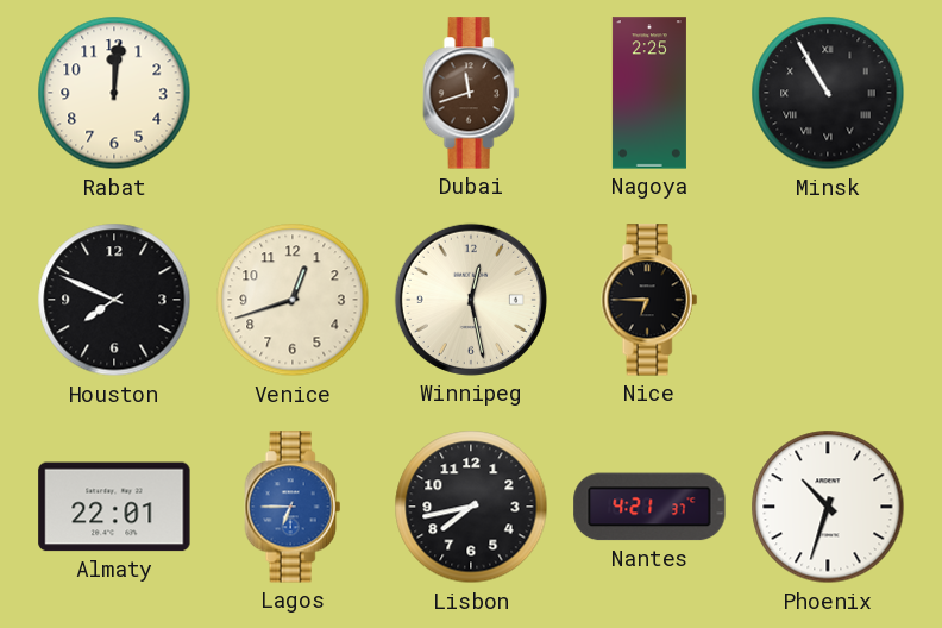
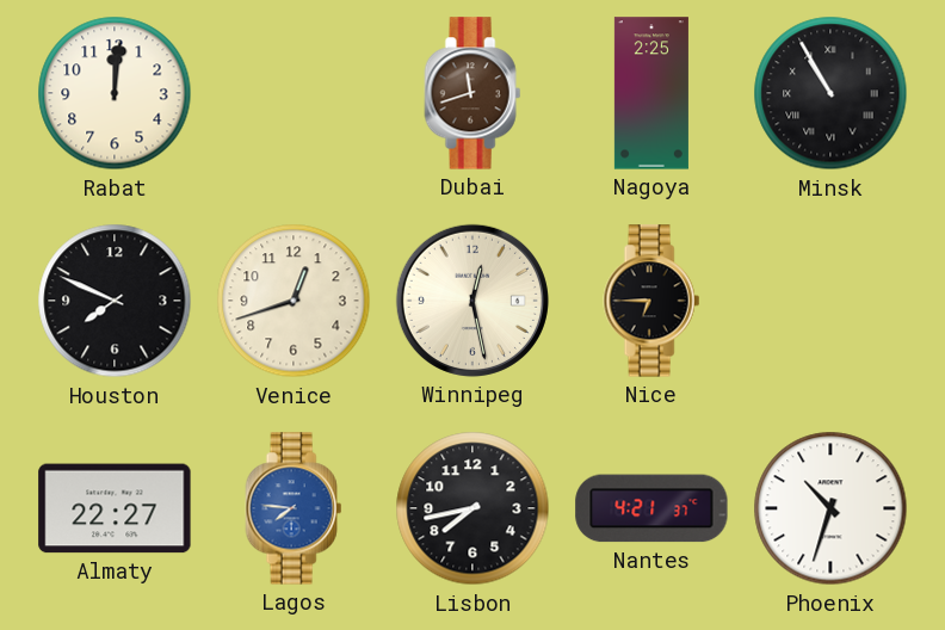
Almaty: 22:01 -> 22:27
Lagos: 6:45 -> 7:46
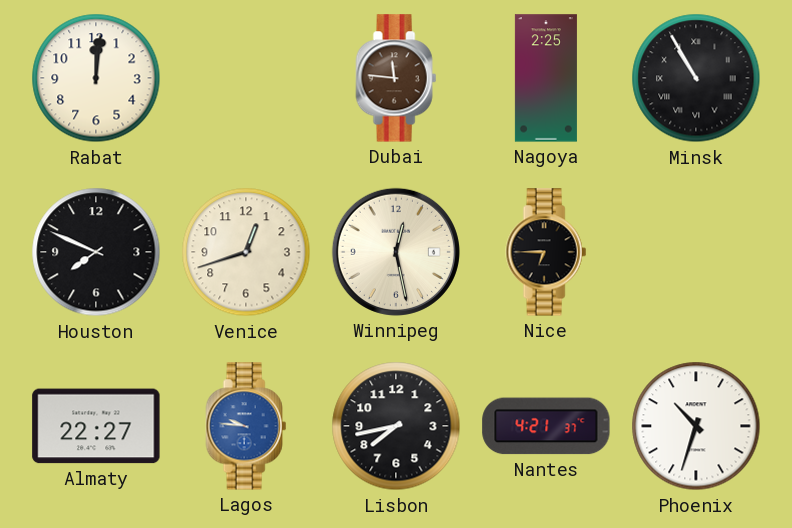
Dubai: 11:42 -> 11:46
Lagos: 7:46 -> 9:46
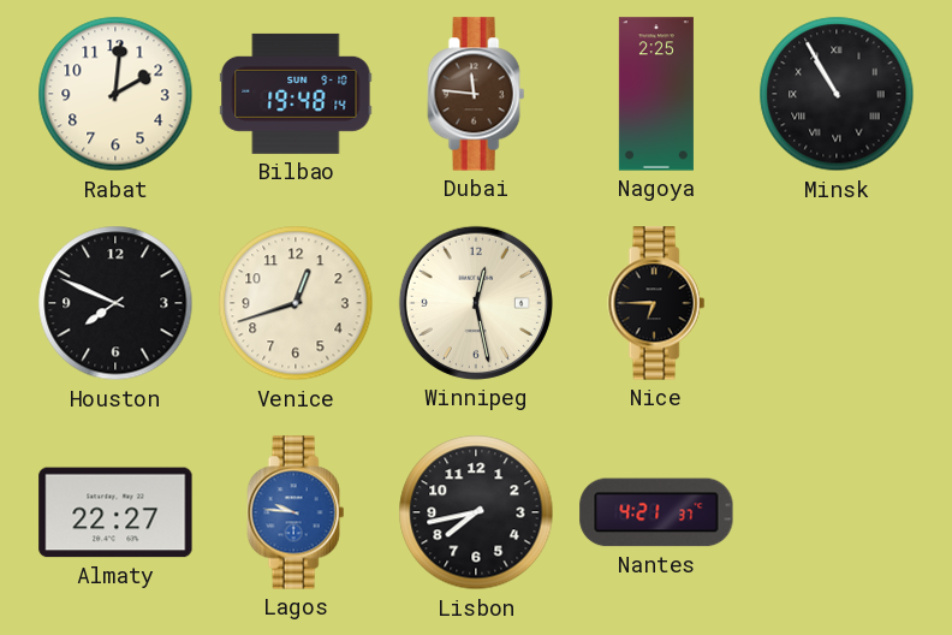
Rabat: 12:01 -> 2:01
Bilbao: none -> 19:48
Phoenix: 10:33 -> none
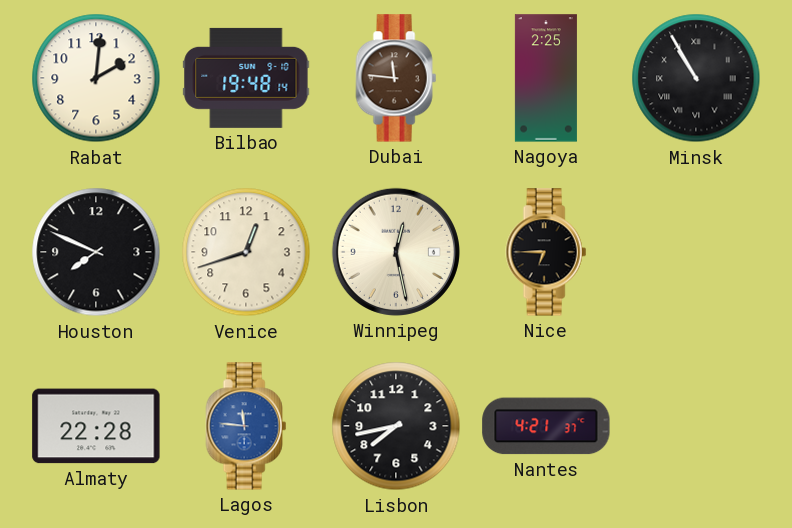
Almaty: 22:27 -> 22:28
Lagos: 9:46 -> 11:46
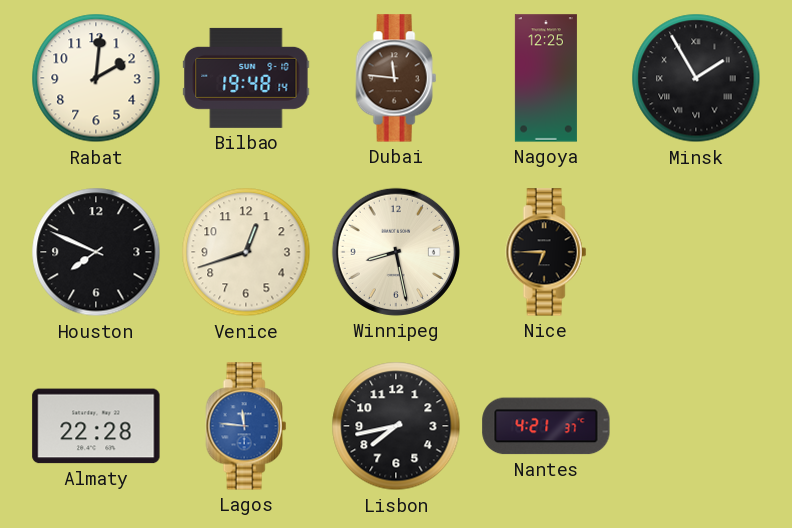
Nagoya: 2:25 -> 12:25
Minsk: 10:55 -> 1:55
Winnipeg: 12:28 -> 8:28
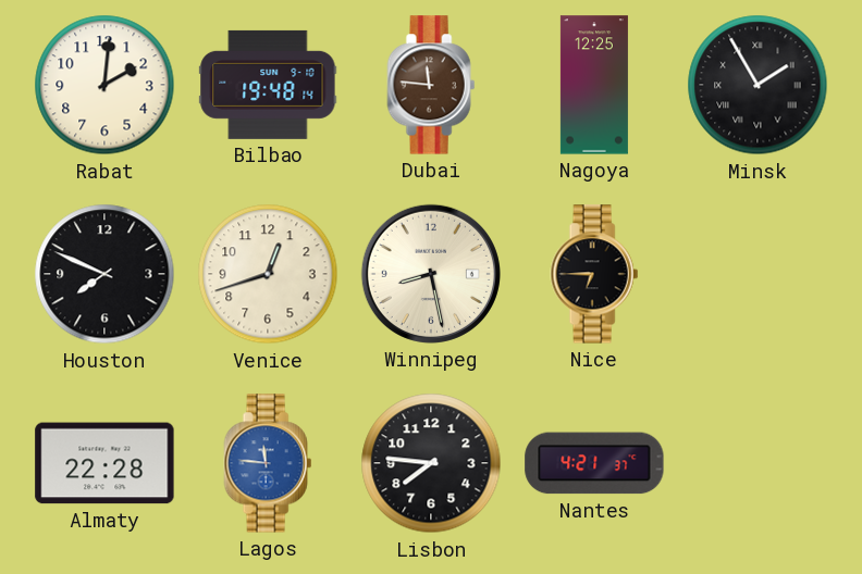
Lisbon: 7:43 -> 7:46
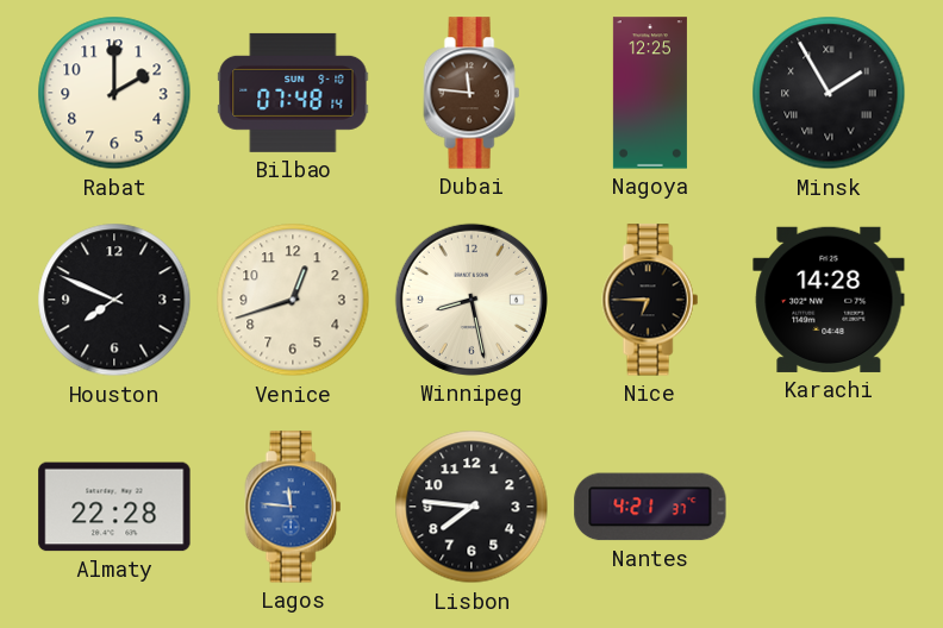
Rabat: 2:01 -> 2:00
Bilbao: 19:48 -> 07:48
Karachi: none -> 14:28
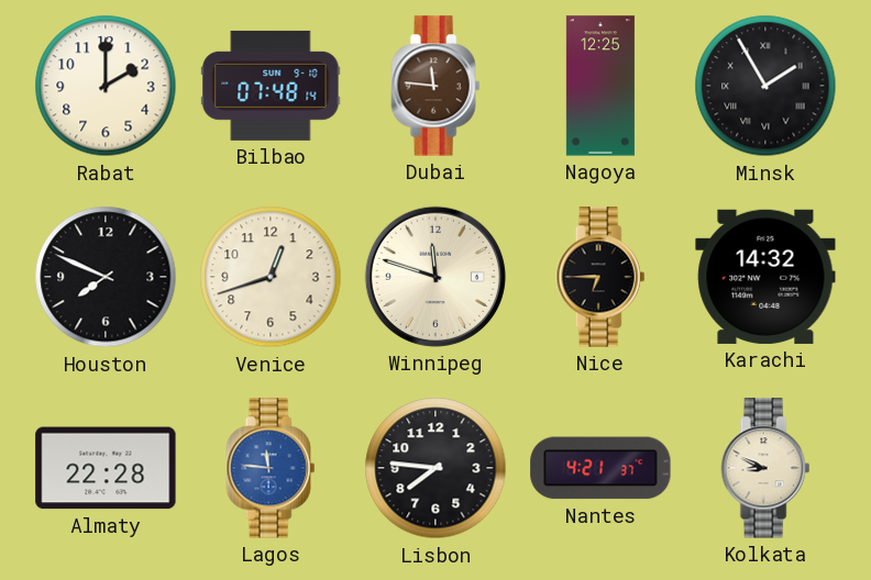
Winnipeg: 8:28 -> 11:48
Karachi: 14:28 -> 14:32
Kolkata: none -> 8:49
